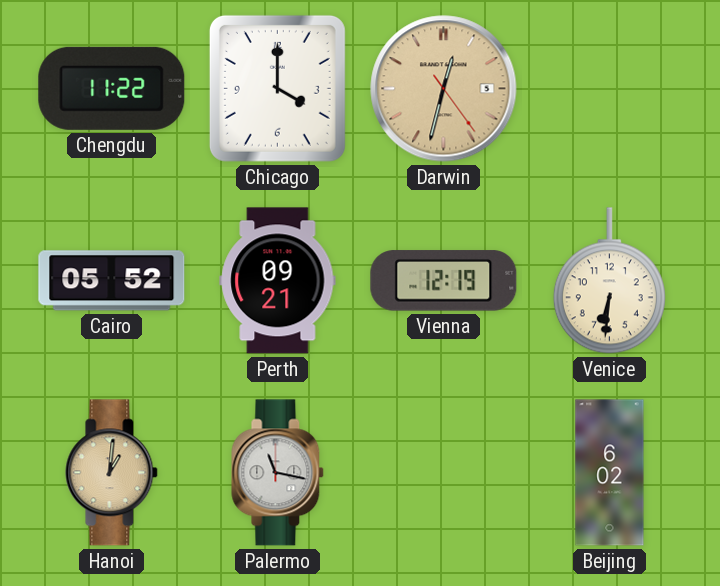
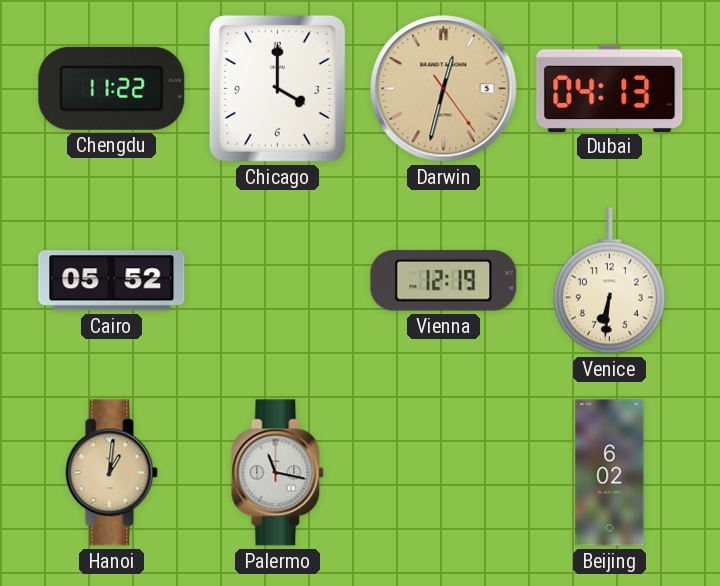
Dubai: none -> 04:13
Perth: 09:21 -> none
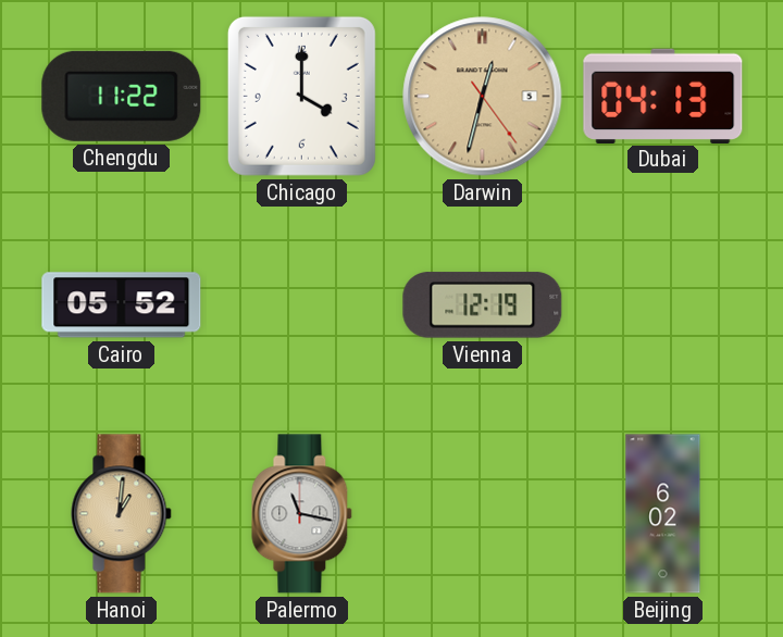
Venice: 6:31 -> none
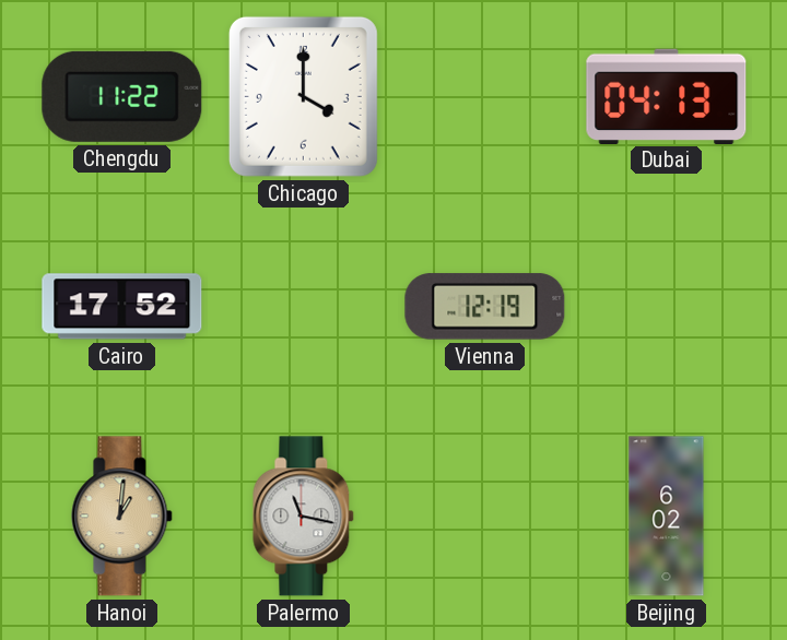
Darwin: 12:32 -> none
Cairo: 05:52 -> 17:52
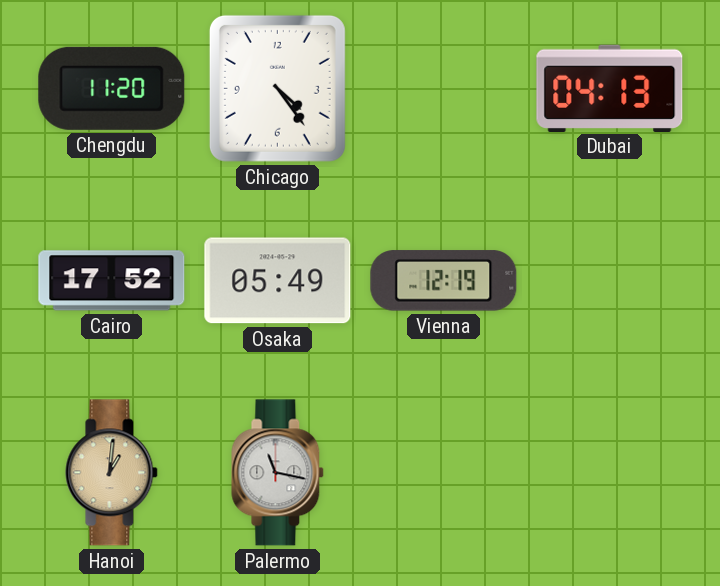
Chengdu: 11:22 -> 11:20
Chicago: 4:00 -> 4:24
Osaka: none -> 05:49
Beijing: 6:02 -> none
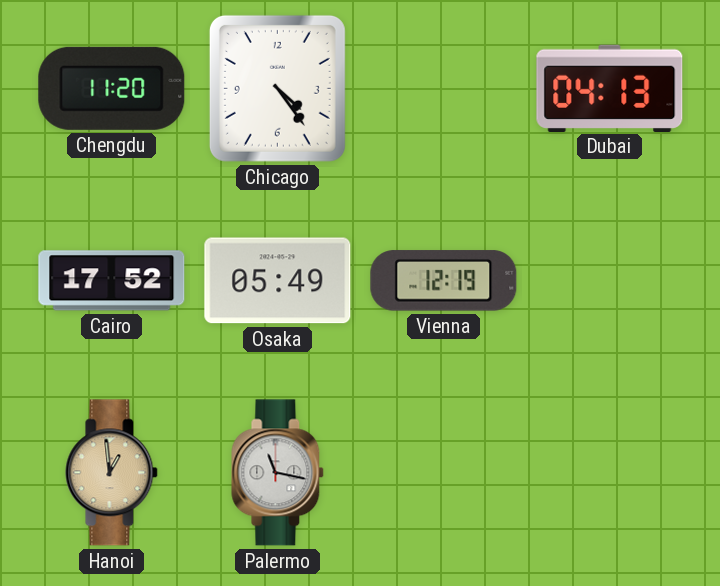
Hanoi: 1:01 -> 12:59
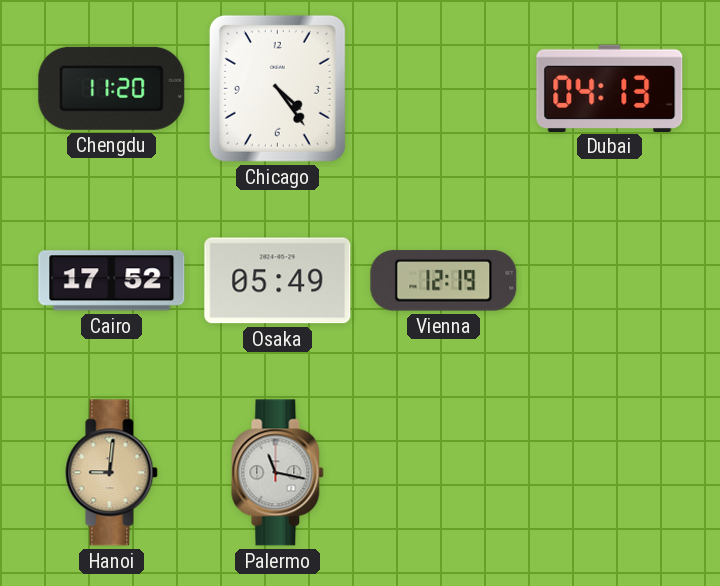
Hanoi: 12:59 -> 9:01
